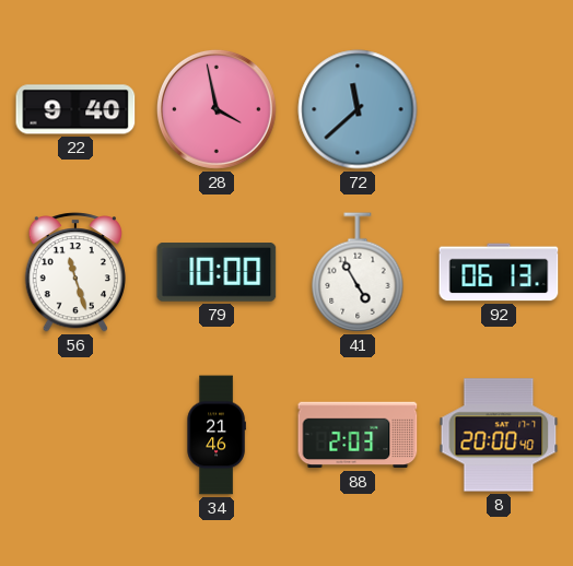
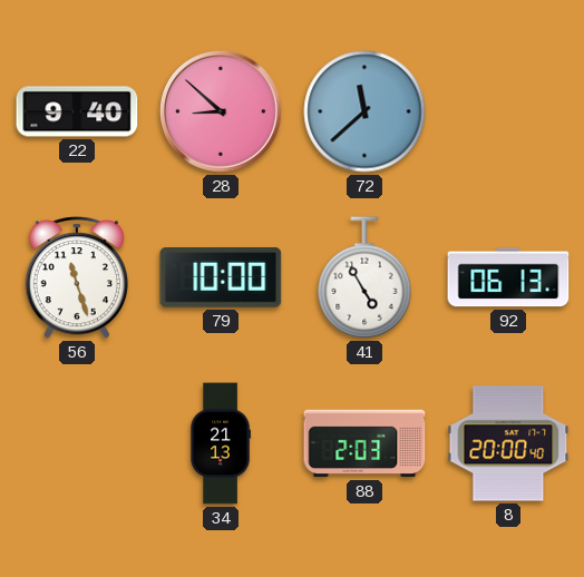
28: 3:58 -> 8:52
34: 21:46 -> 21:13
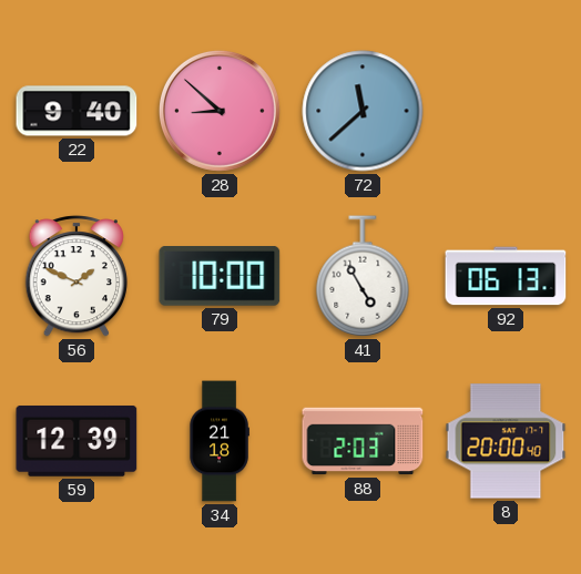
56: 11:27 -> 1:49
59: none -> 12:39
34: 21:13 -> 21:18
